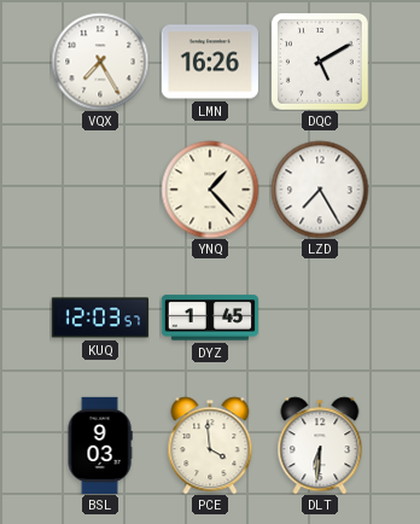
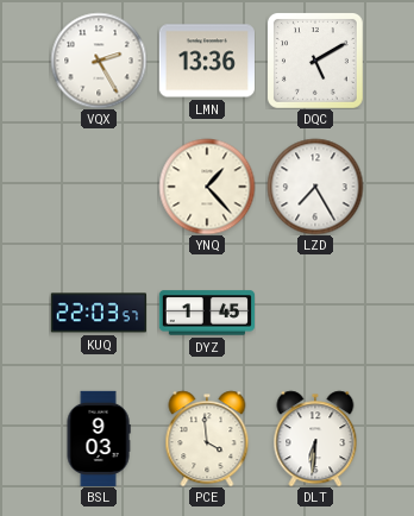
VQX: 7:25 -> 2:25
LMN: 16:26 -> 13:36
KUQ: 12:03 -> 22:03
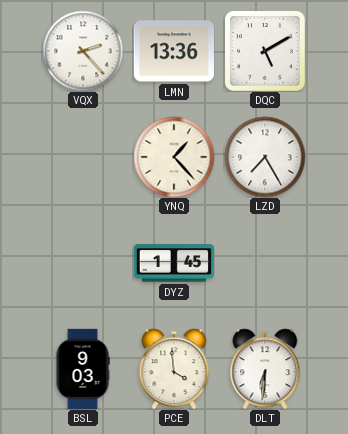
VQX: 2:25 -> 2:23
KUQ: 22:03 -> none
